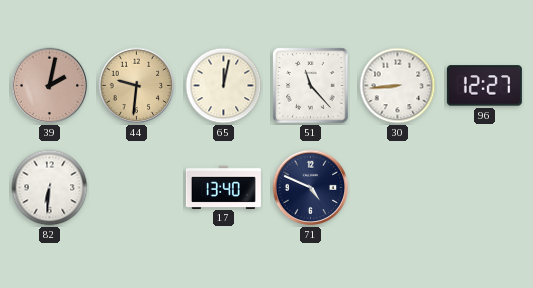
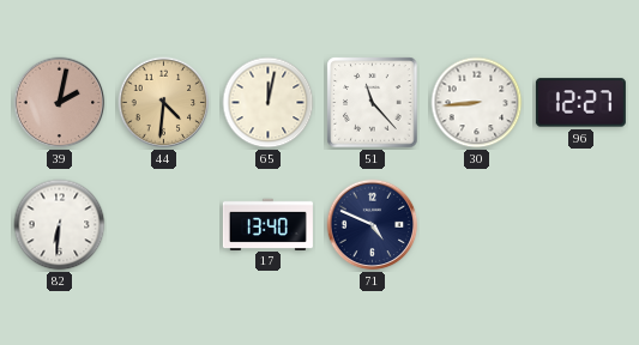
44: 9:31 -> 4:31
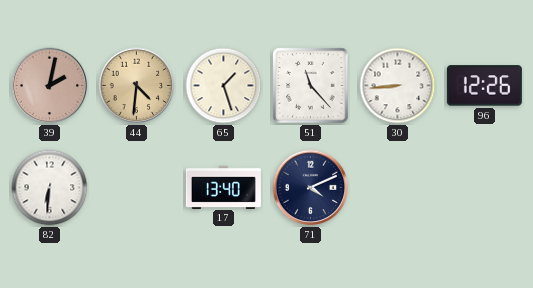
65: 12:02 -> 1:27
96: 12:27 -> 12:26
71: 4:49 -> 4:11
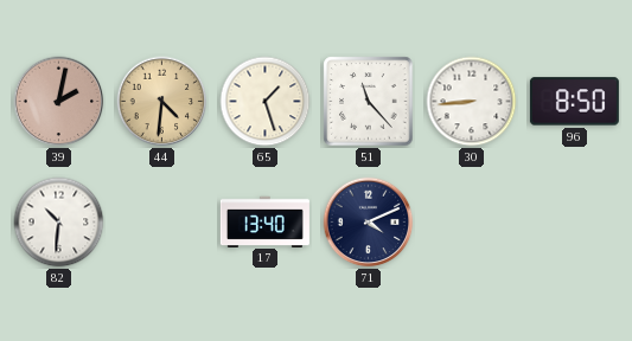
96: 12:26 -> 8:50
82: 6:31 -> 10:31
